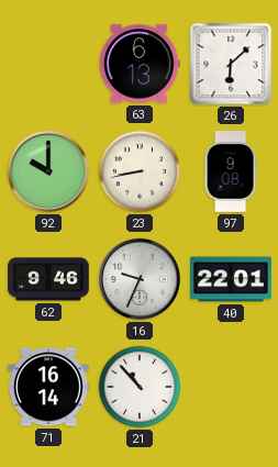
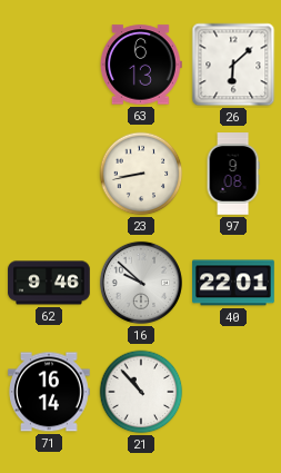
92: 10:00 -> none
16: 9:34 -> 9:52
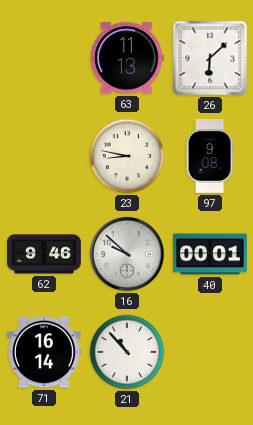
63: 6:13 -> 11:13
23: 8:43 -> 8:47
40: 22:01 -> 00:01
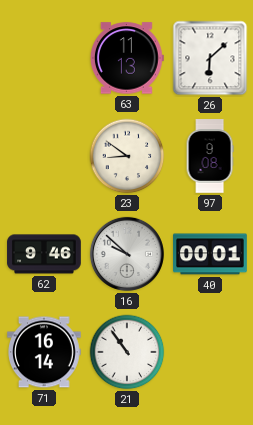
23: 8:47 -> 8:51
21: 10:53 -> 10:54
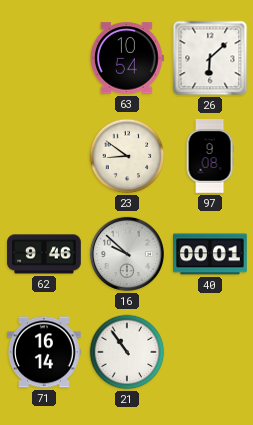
63: 11:13 -> 10:54
